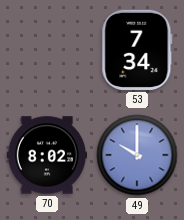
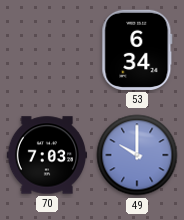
53: 7:34 -> 6:34
70: 8:02 -> 7:03
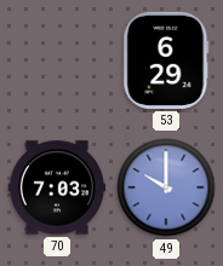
53: 6:34 -> 6:29
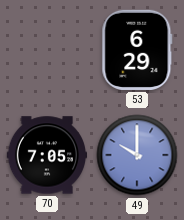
70: 7:03 -> 7:05
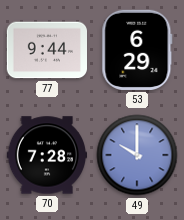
77: none -> 9:44
70: 7:05 -> 7:28
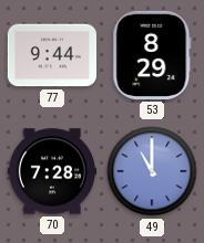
53: 6:29 -> 8:29
49: 10:00 -> 11:00
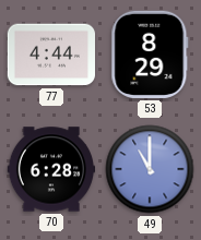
77: 9:44 -> 4:44
70: 7:28 -> 6:28
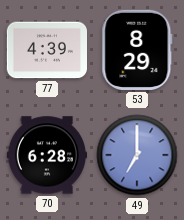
77: 4:44 -> 4:39
49: 11:00 -> 7:00
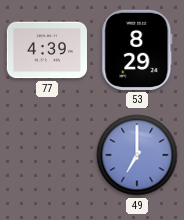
70: 6:28 -> none
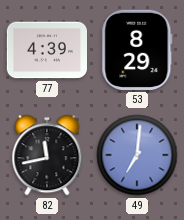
82: none -> 11:43
49: 7:00 -> 7:01
